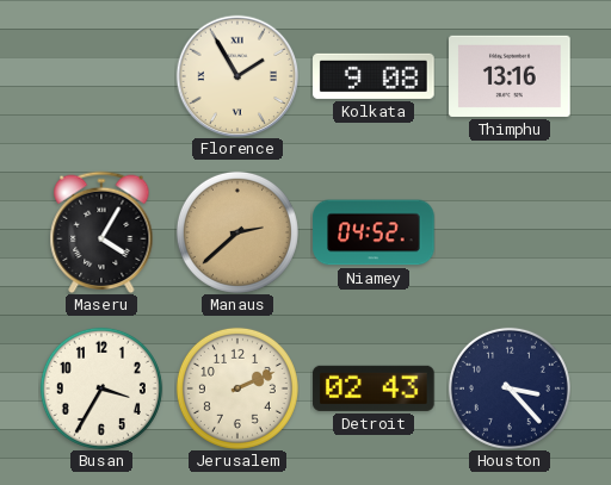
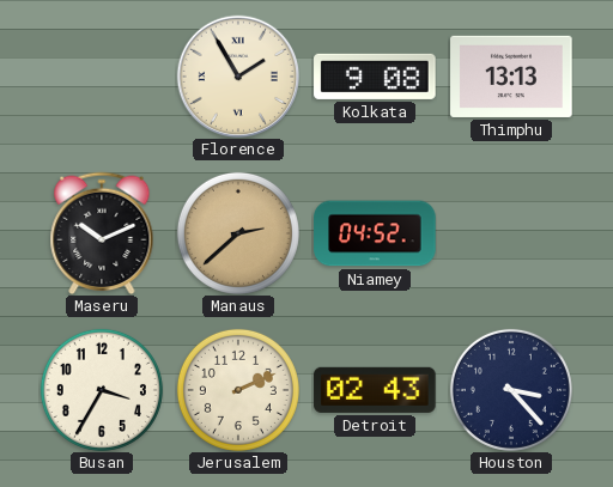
Thimphu: 13:16 -> 13:13
Maseru: 4:05 -> 10:11
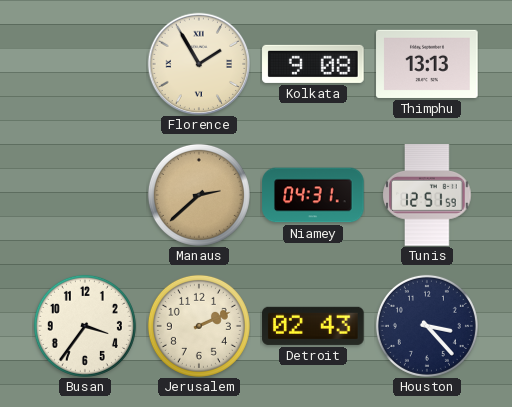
Maseru: 10:11 -> none
Niamey: 04:52 -> 04:31
Tunis: none -> 12:51
Busan: 3:35 -> 3:36
